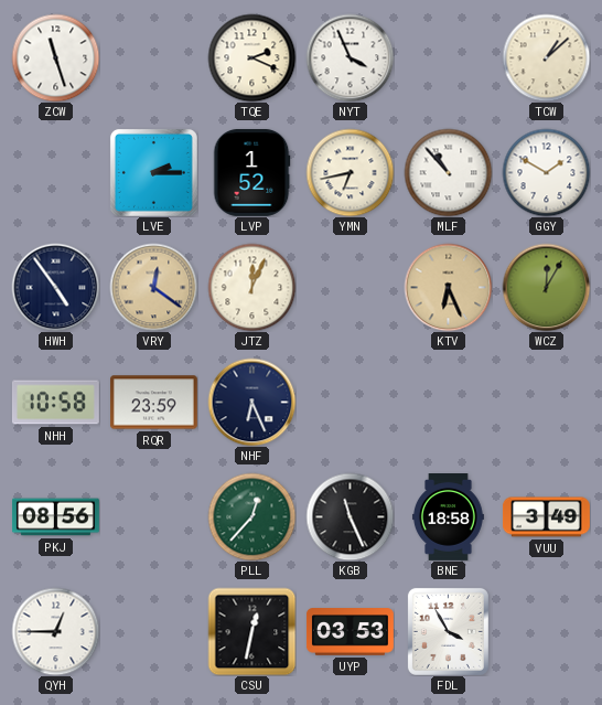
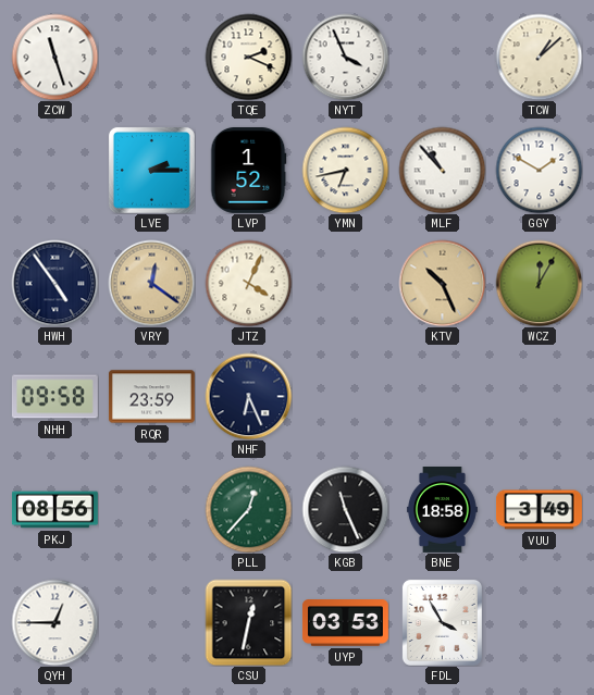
JTZ: 12:04 -> 4:04
KTV: 6:26 -> 10:26
NHH: 10:58 -> 09:58
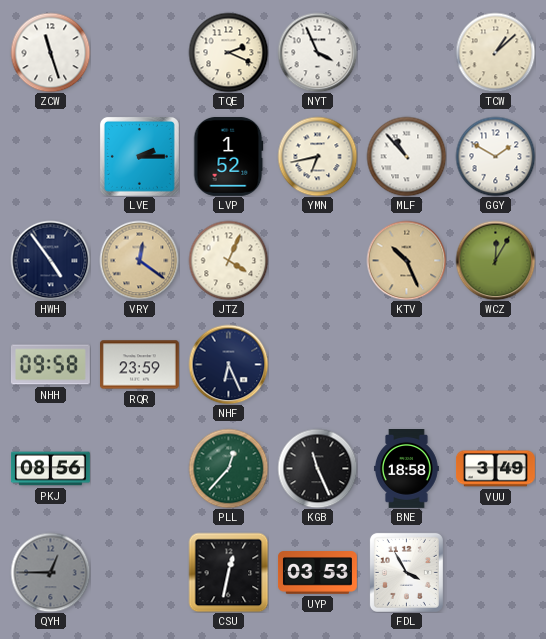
QYH dial: white -> grey
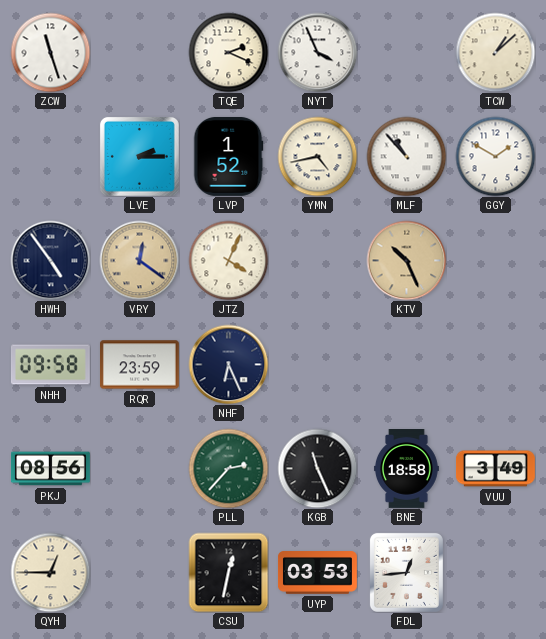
YMN: 6:43 -> 4:43
WCZ: 12:05 -> none
PLL: 12:37 -> 2:37
QYH dial: grey -> cream
FDL: 3:55 -> 12:44
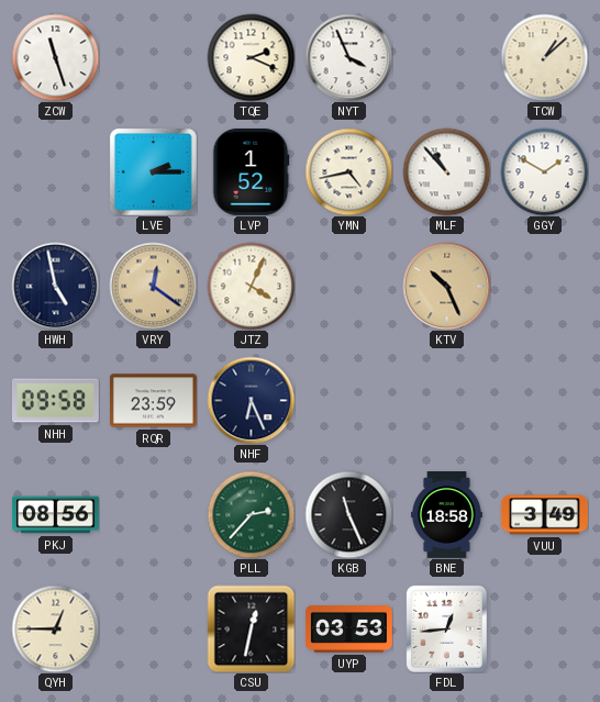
HWH: 4:54 -> 4:58
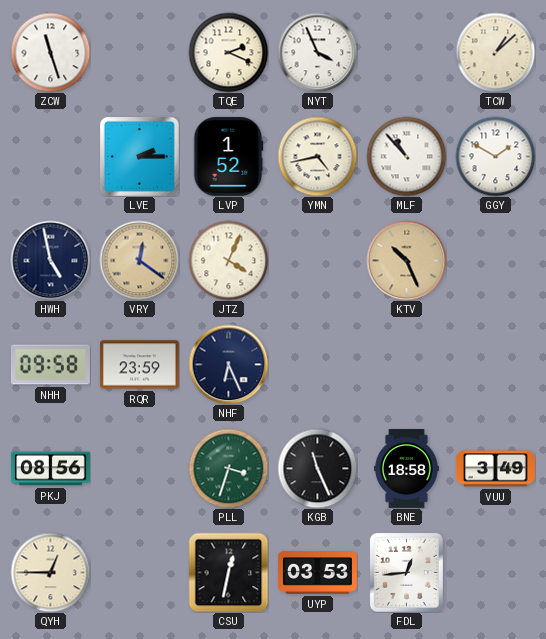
PLL: 2:37 -> 3:33
